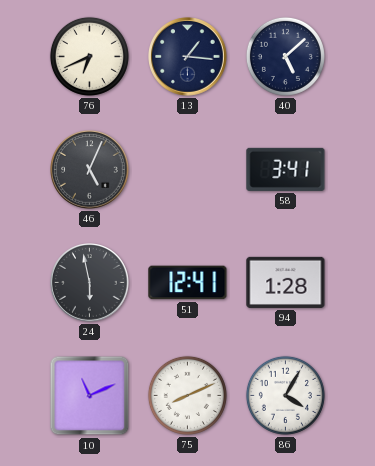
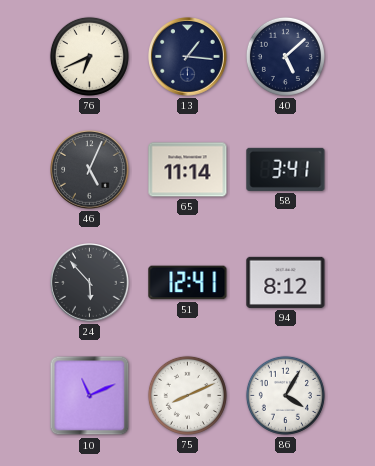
65: none -> 11:14
24: 5:58 -> 5:53
94: 1:28 -> 8:12
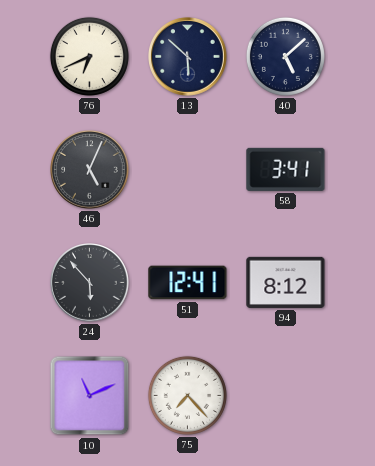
13: 1:16 -> 5:52
65: 11:14 -> none
75: 8:11 -> 7:23
86: 4:05 -> none
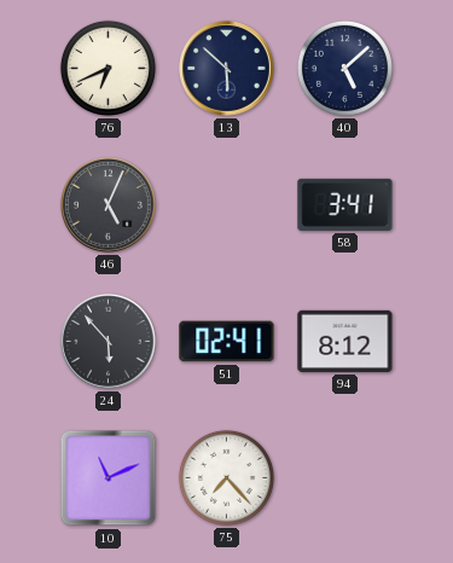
51: 12:41 -> 02:41
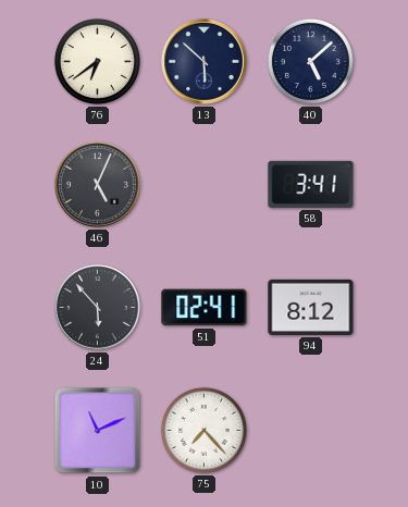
76: 6:41 -> 6:39
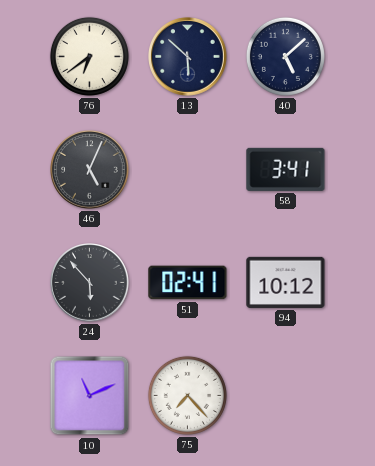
94: 8:12 -> 10:12
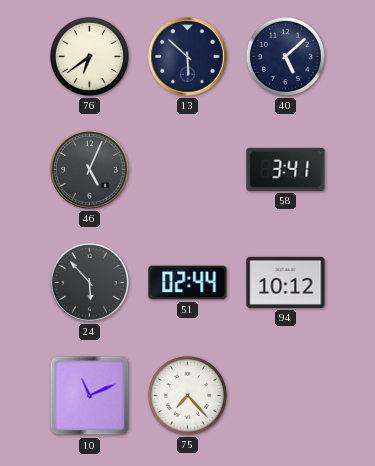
51: 02:41 -> 02:44
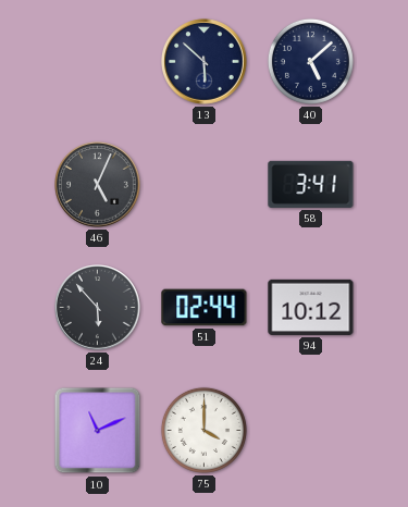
76: 6:39 -> none
75: 7:23 -> 4:00
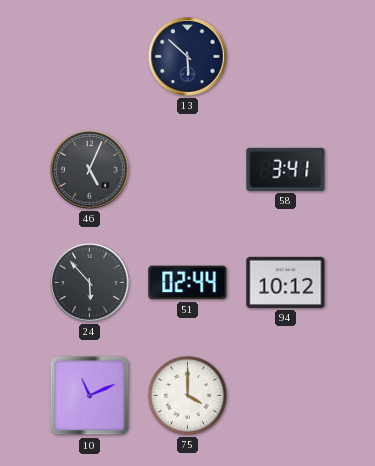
40: 5:08 -> none
